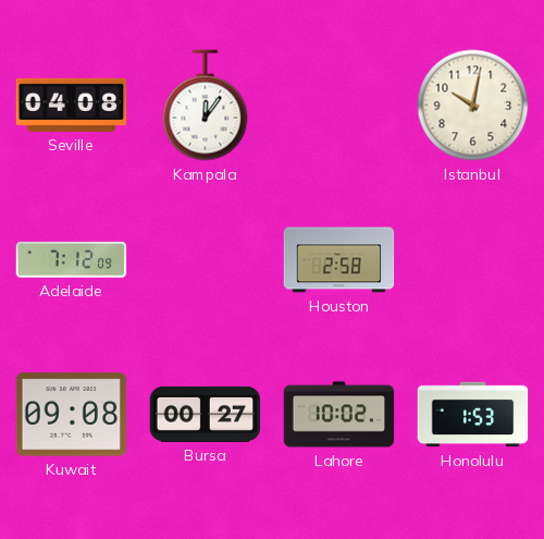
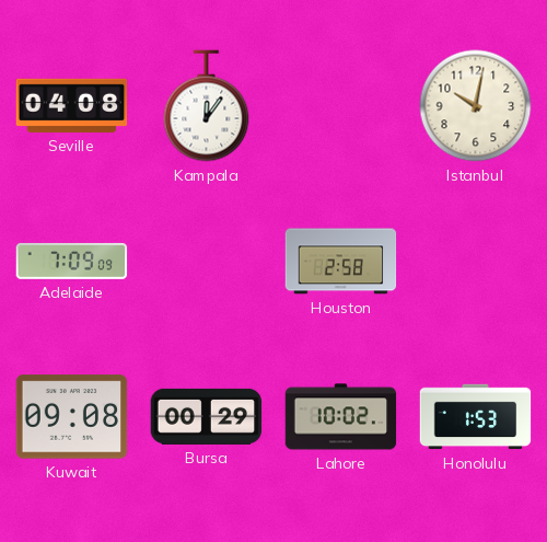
Adelaide: 7:12 -> 7:09
Bursa: 00:27 -> 00:29
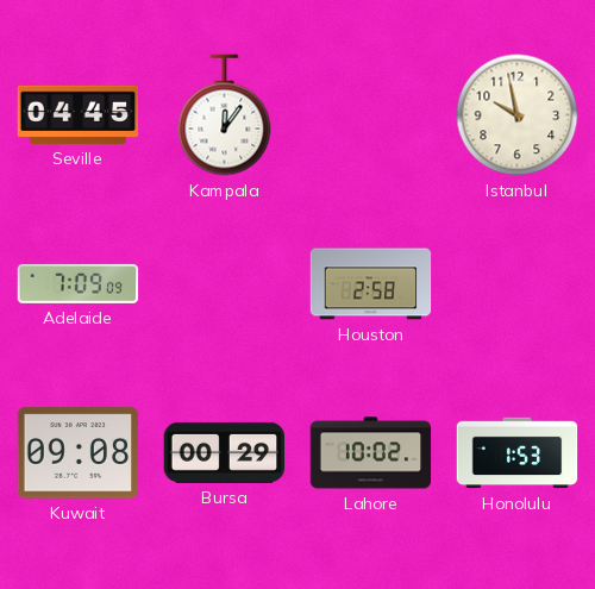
Seville: 04:08 -> 04:45
Istanbul: 10:02 -> 9:58
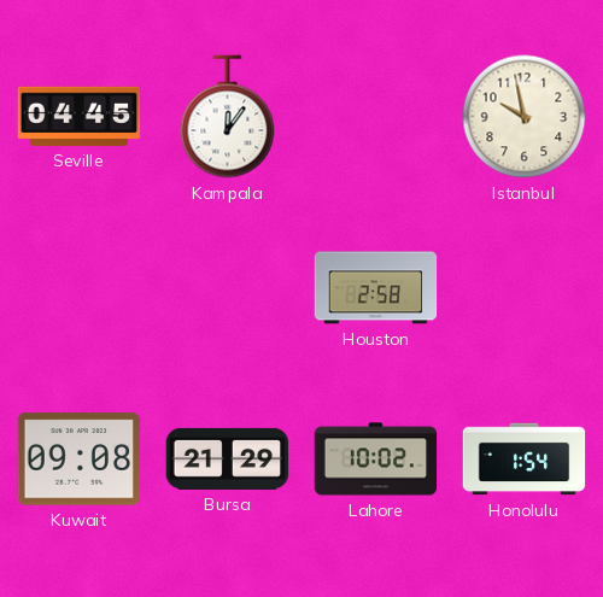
Adelaide: 7:09 -> none
Bursa: 00:29 -> 21:29
Honolulu: 1:53 -> 1:54
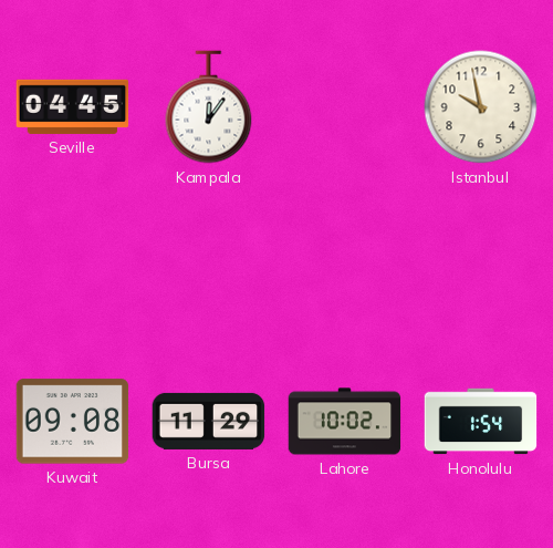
Houston: 2:58 -> none
Bursa: 21:29 -> 11:29
